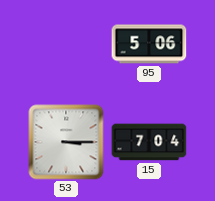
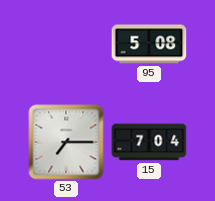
95: 5:06 -> 5:08
53: 3:15 -> 7:15
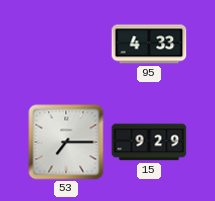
95: 5:08 -> 4:33
15: 7:04 -> 9:29
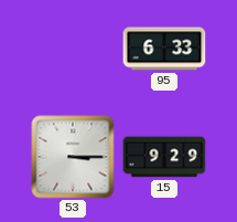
95: 4:33 -> 6:33
53: 7:15 -> 3:15
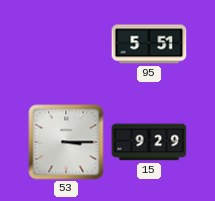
95: 6:33 -> 5:51
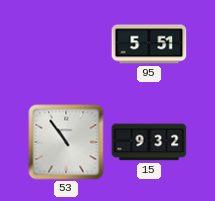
53: 3:15 -> 10:54
15: 9:29 -> 9:32
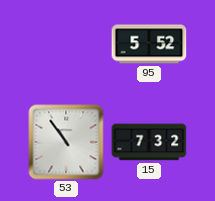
95: 5:51 -> 5:52
15: 9:32 -> 7:32
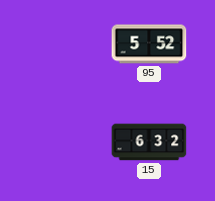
53: 10:54 -> none
15: 7:32 -> 6:32
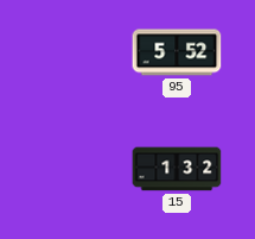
15: 6:32 -> 1:32
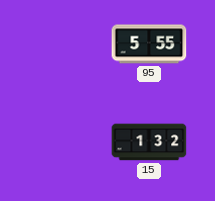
95: 5:52 -> 5:55
